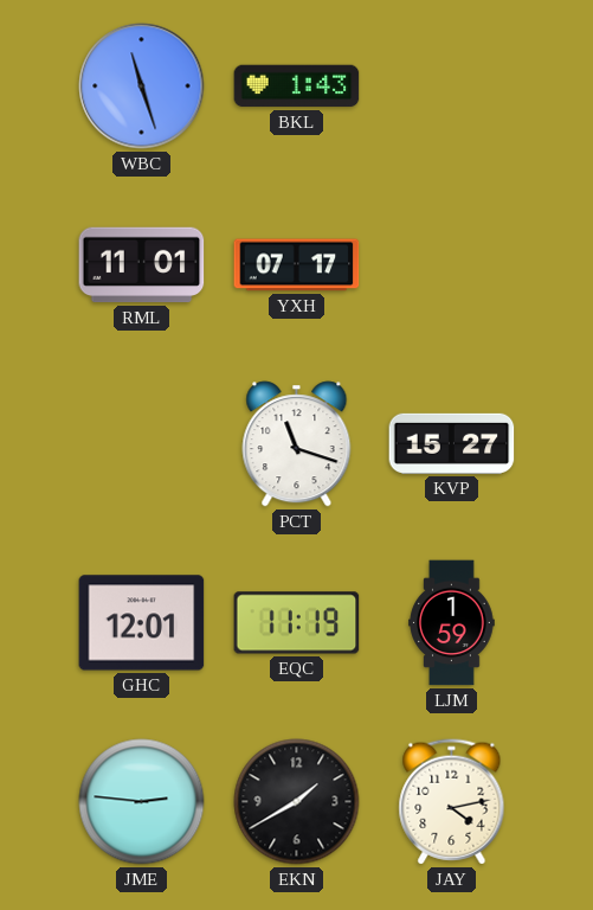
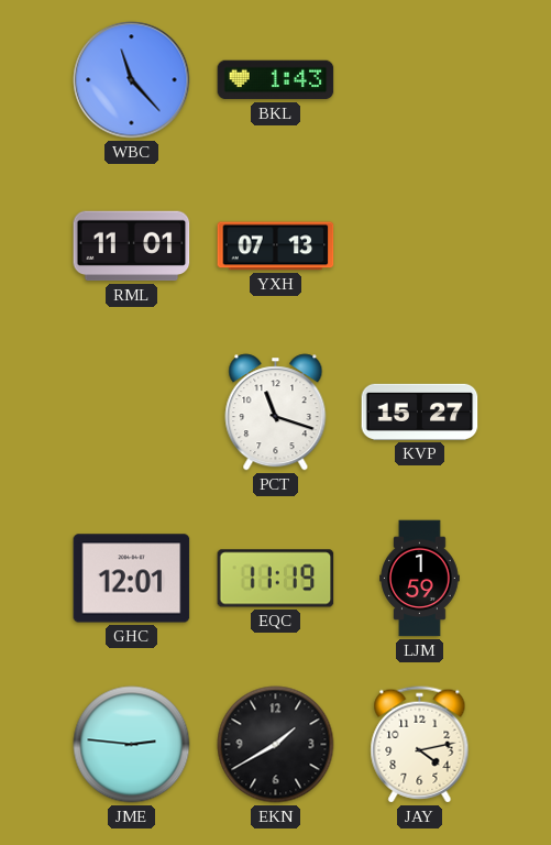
WBC: 11:27 -> 11:23
YXH: 07:17 -> 07:13
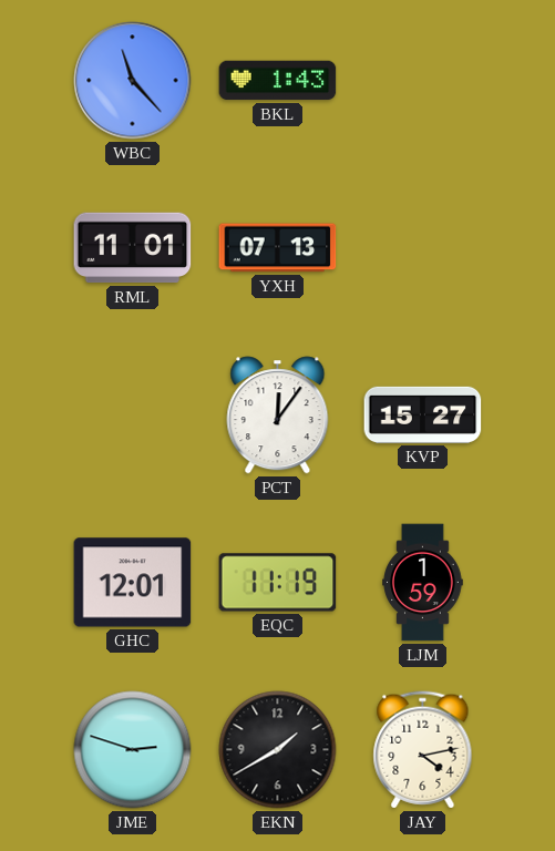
PCT: 11:18 -> 12:06
JME: 2:46 -> 2:48
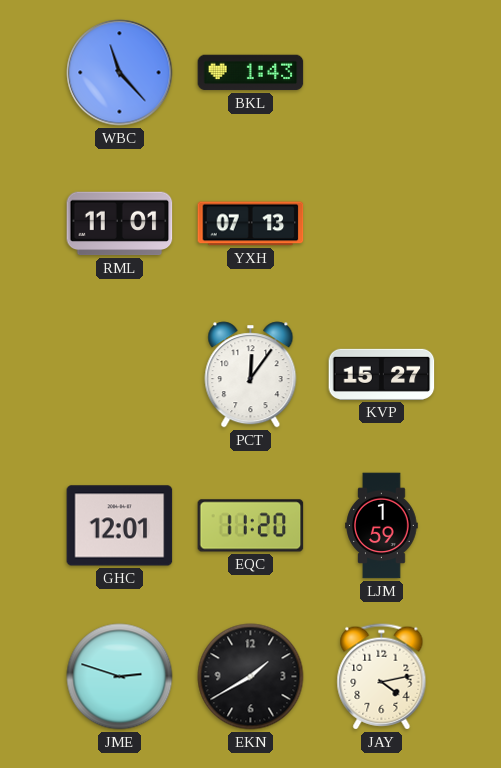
EQC: 11:19 -> 11:20
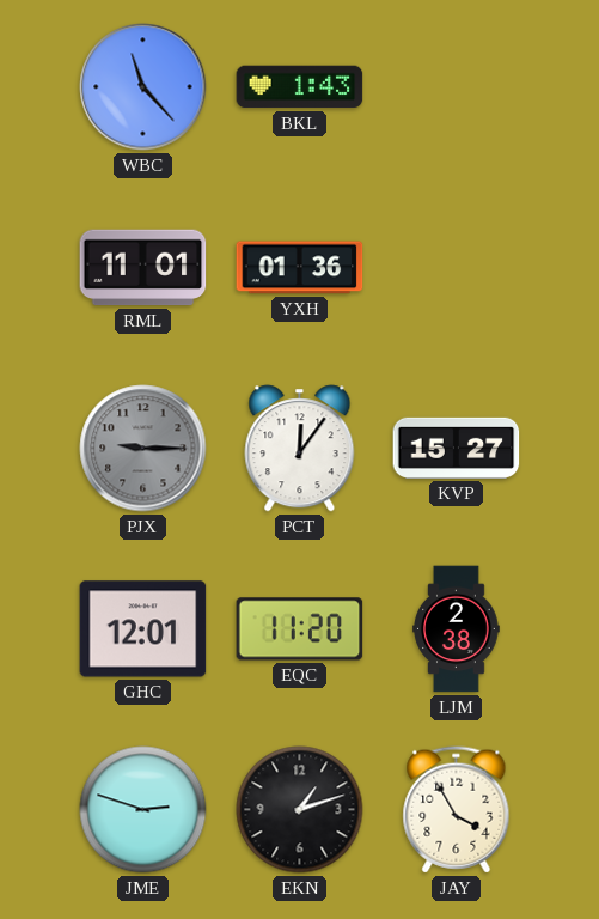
YXH: 07:13 -> 01:36
PJX: none -> 9:15
LJM: 1:59 -> 2:38
EKN: 1:40 -> 1:12
JAY: 4:13 -> 3:55
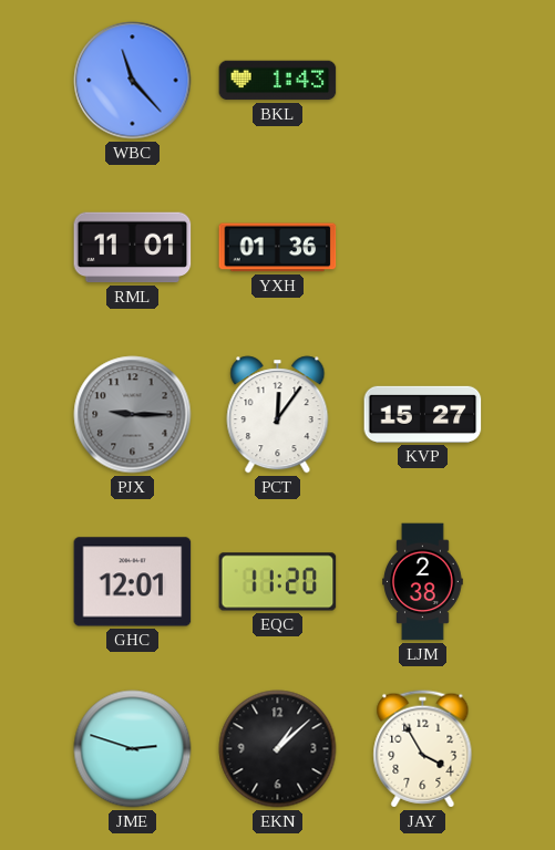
EKN: 1:12 -> 1:08
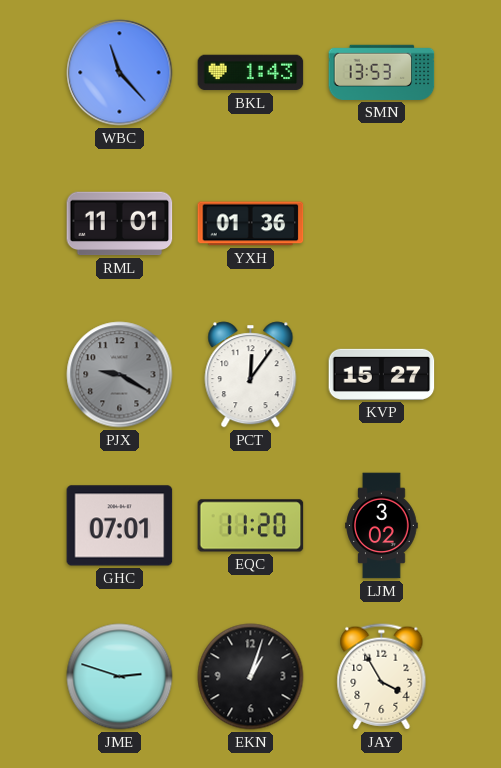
SMN: none -> 13:53
PJX: 9:15 -> 9:20
GHC: 12:01 -> 07:01
LJM: 2:38 -> 3:02
EKN: 1:08 -> 1:03
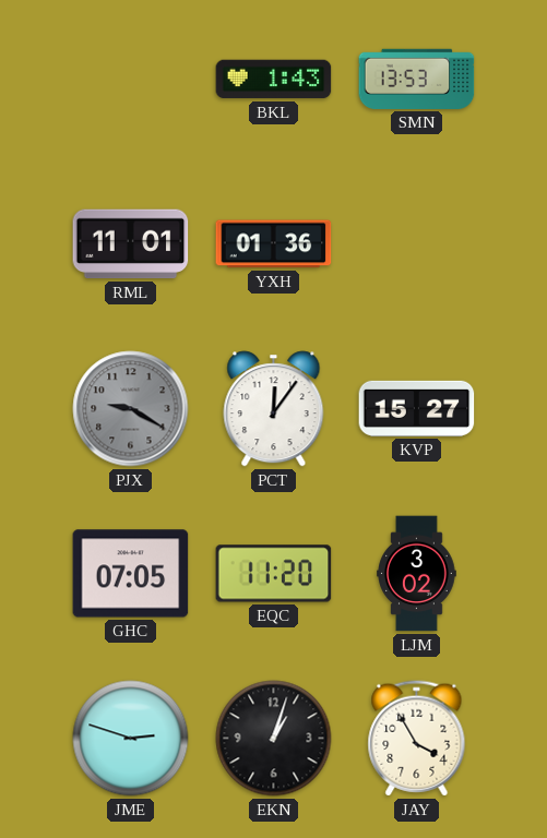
WBC: 11:23 -> none
GHC: 07:01 -> 07:05
